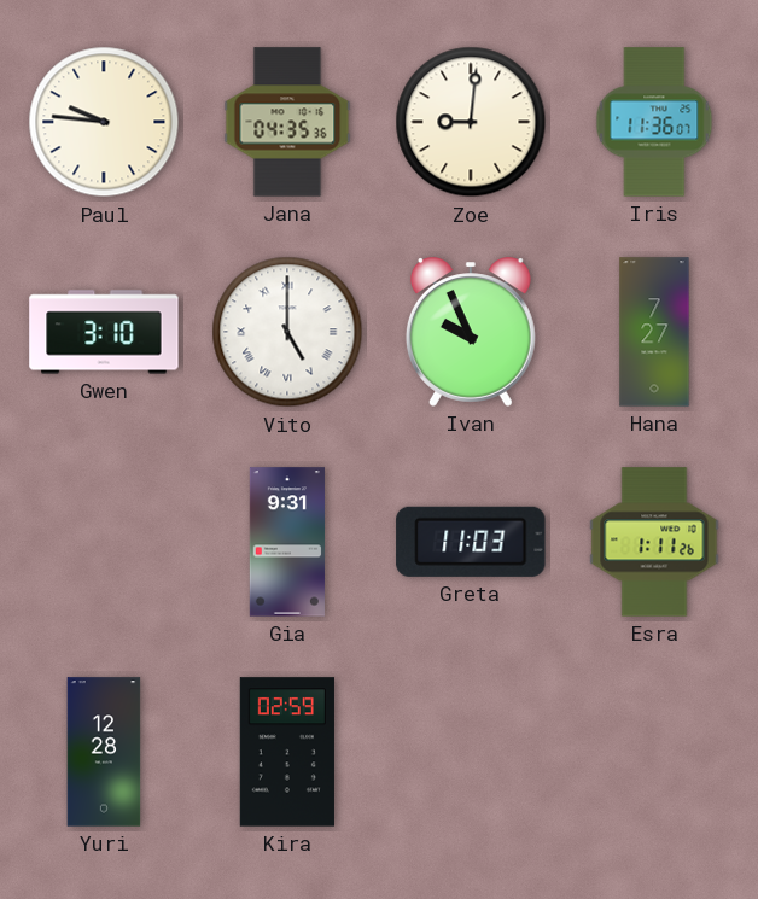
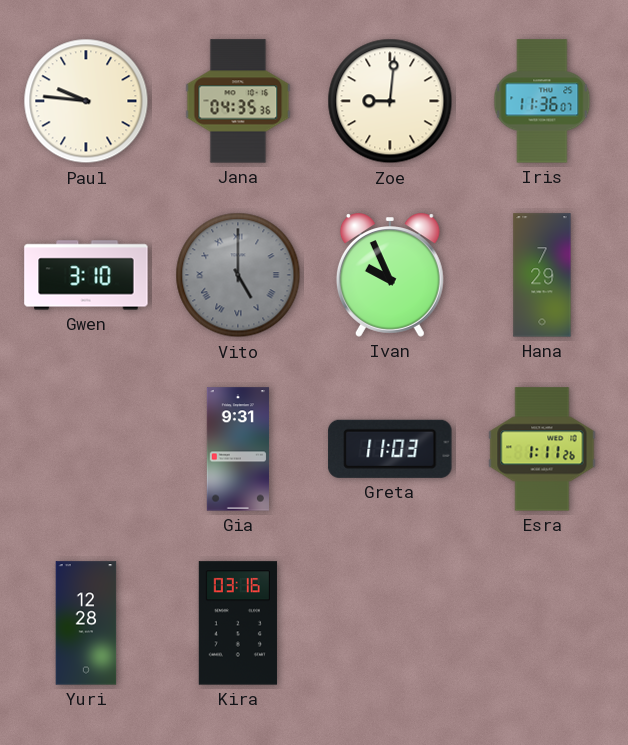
Vito dial: white -> grey
Hana: 7:27 -> 7:29
Kira: 02:59 -> 03:16
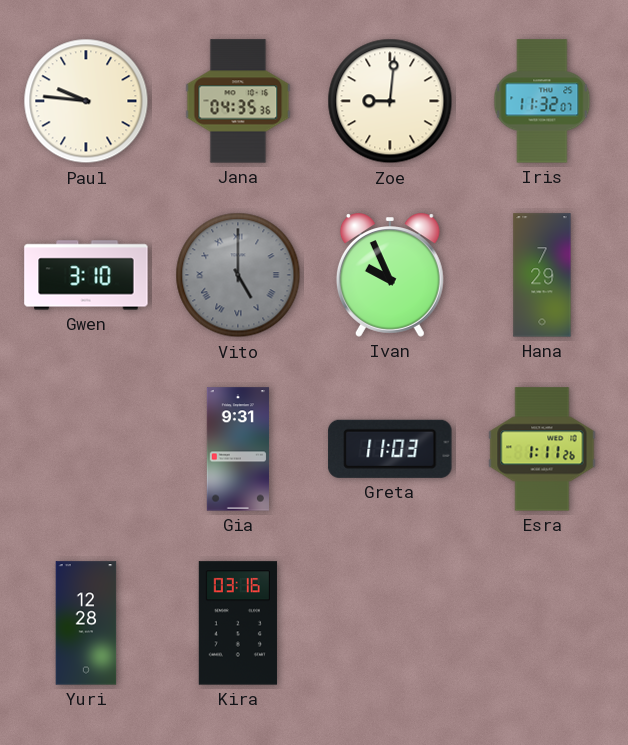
Iris: 11:36 -> 11:32
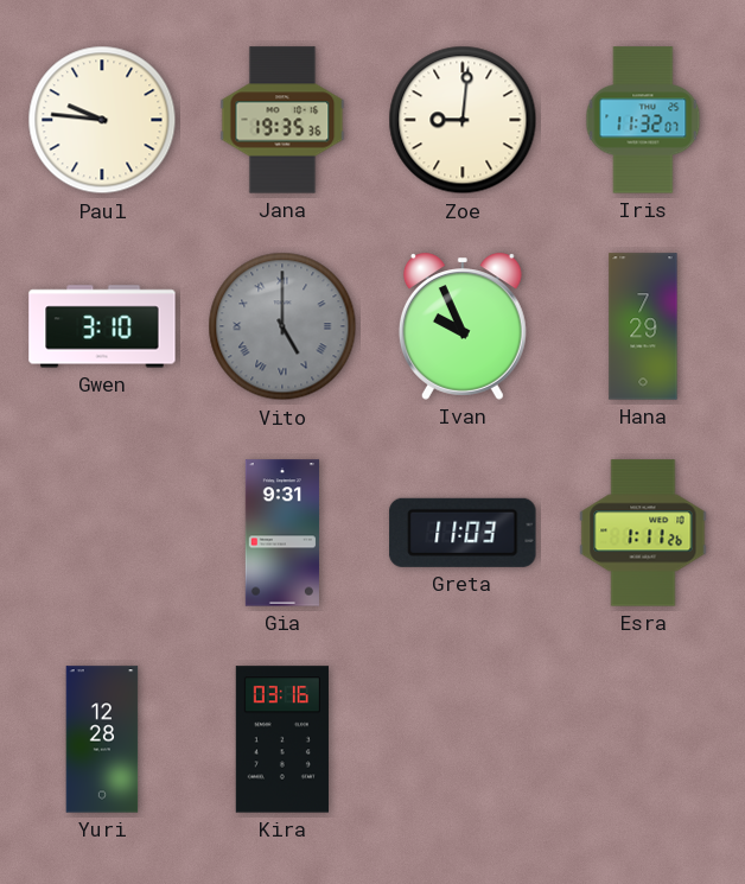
Jana: 04:35 -> 19:35
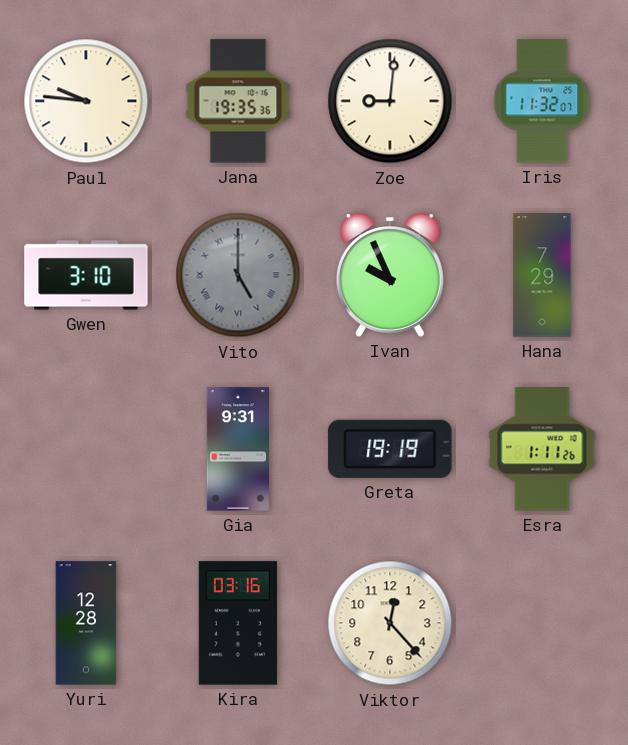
Greta: 11:03 -> 19:19
Viktor: none -> 12:23
